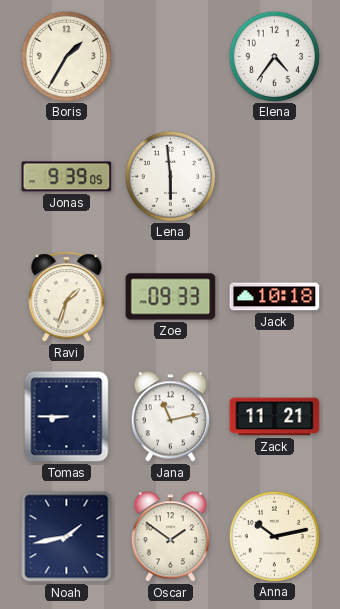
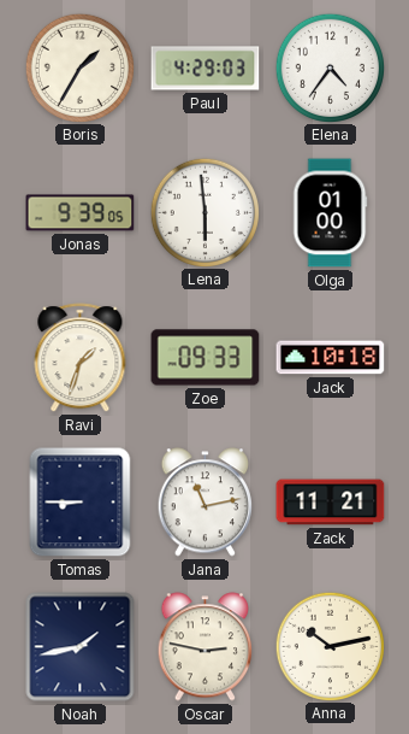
Paul: none -> 4:29
Olga: none -> 01:00
Oscar: 1:51 -> 2:47
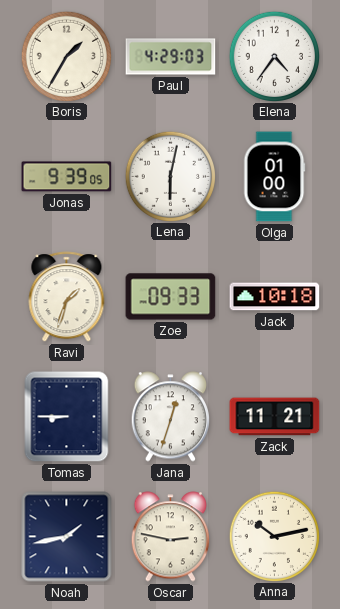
Lena: 5:59 -> 6:02
Jana: 11:13 -> 12:33
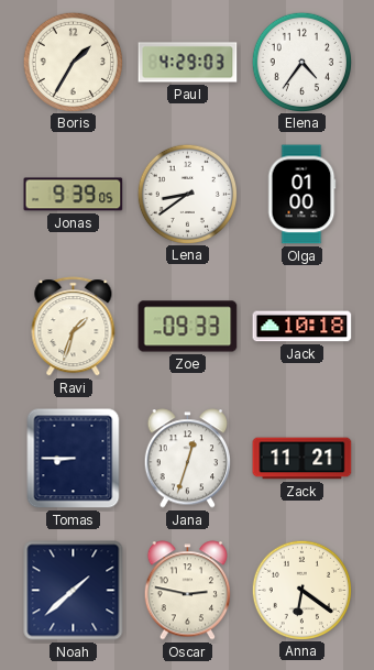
Lena: 6:02 -> 8:39
Noah: 1:43 -> 1:38
Anna: 10:13 -> 6:21
